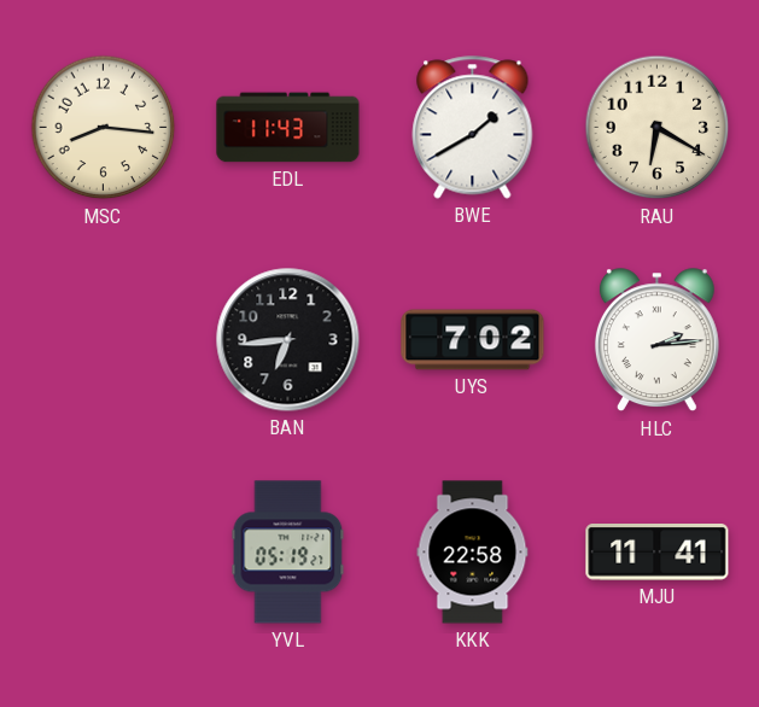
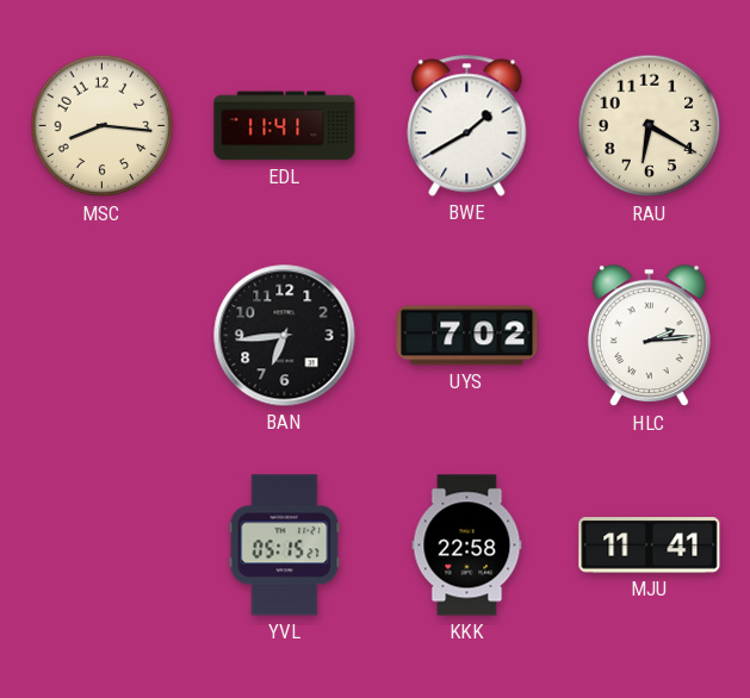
EDL: 11:43 -> 11:41
YVL: 05:19 -> 05:15
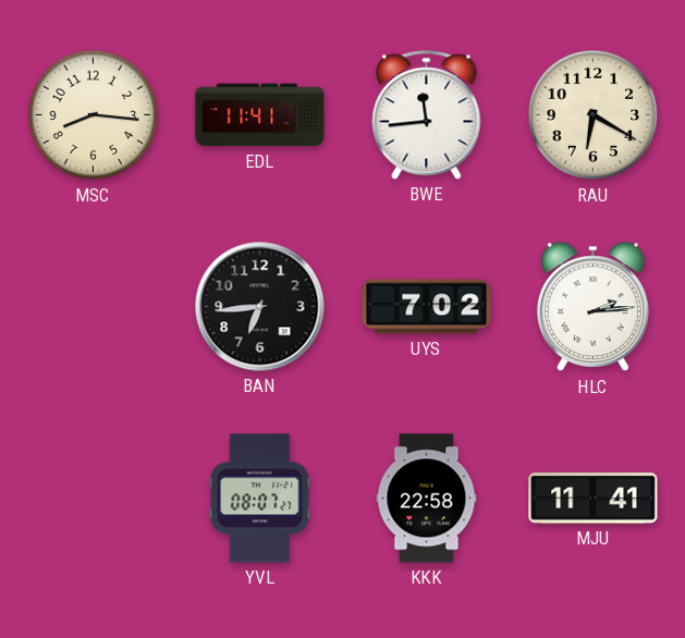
BWE: 1:40 -> 11:44
YVL: 05:15 -> 08:07
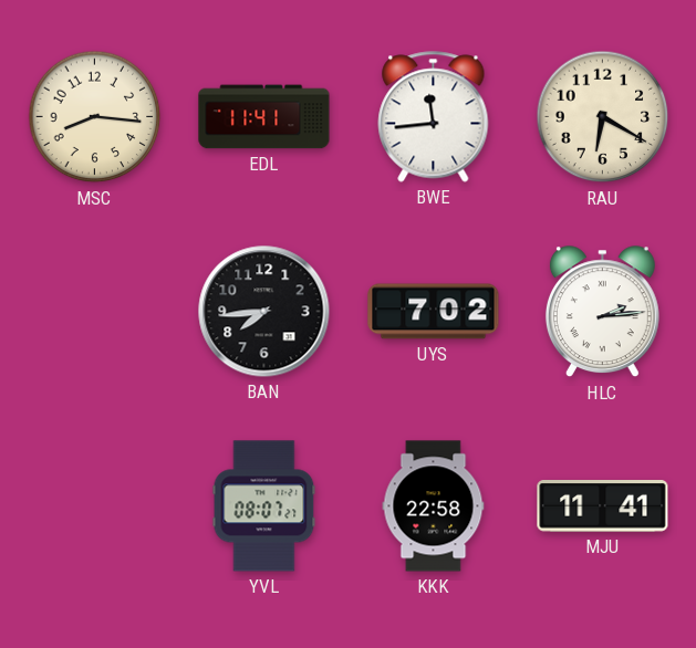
BAN: 6:44 -> 7:44
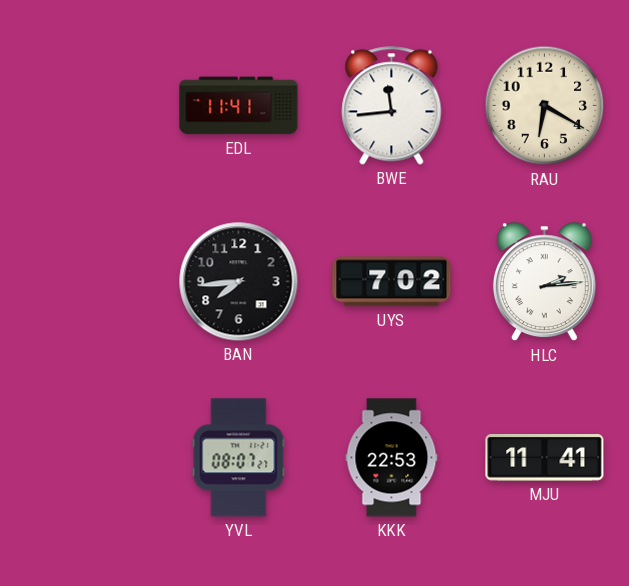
MSC: 8:16 -> none
KKK: 22:58 -> 22:53
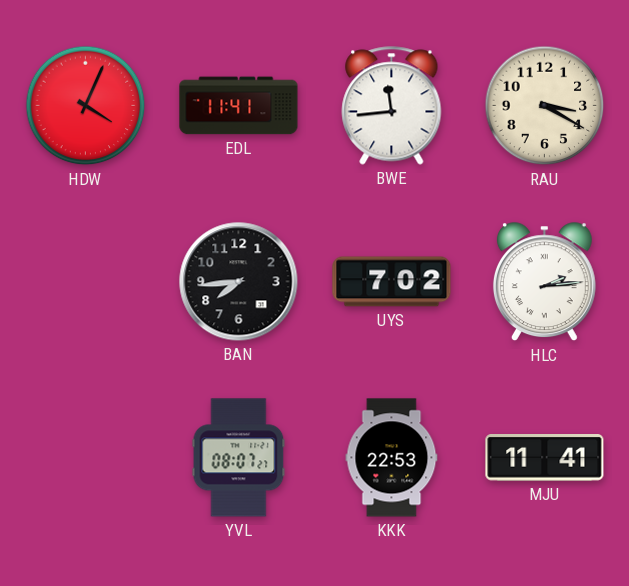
HDW: none -> 4:04
RAU: 6:20 -> 3:20
